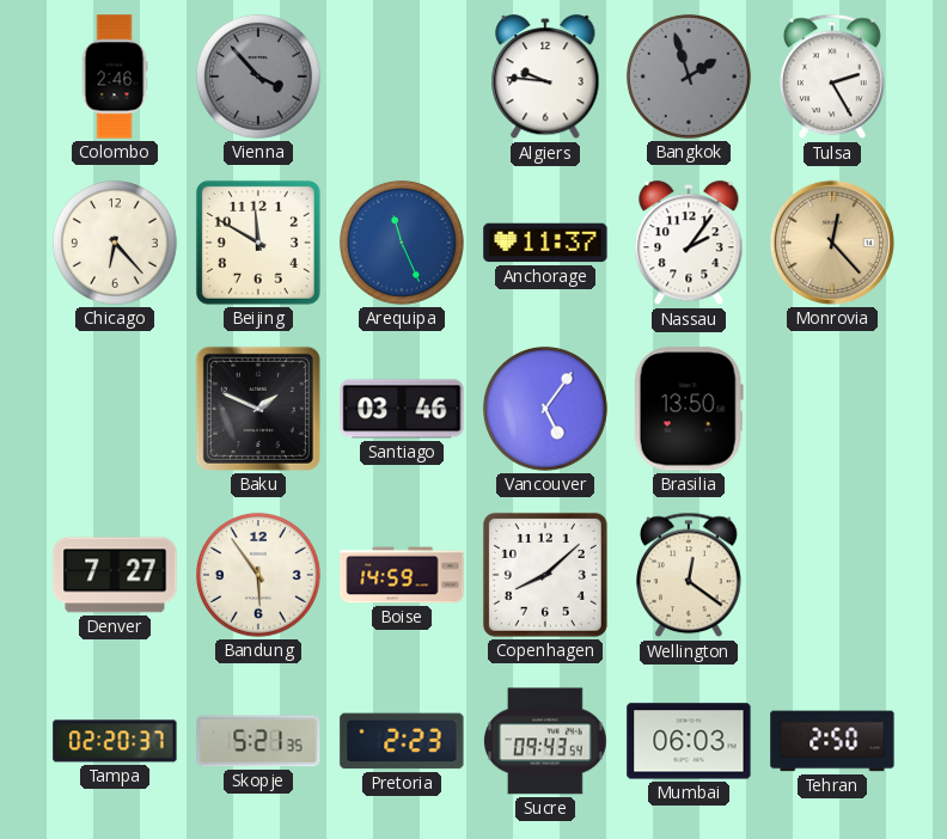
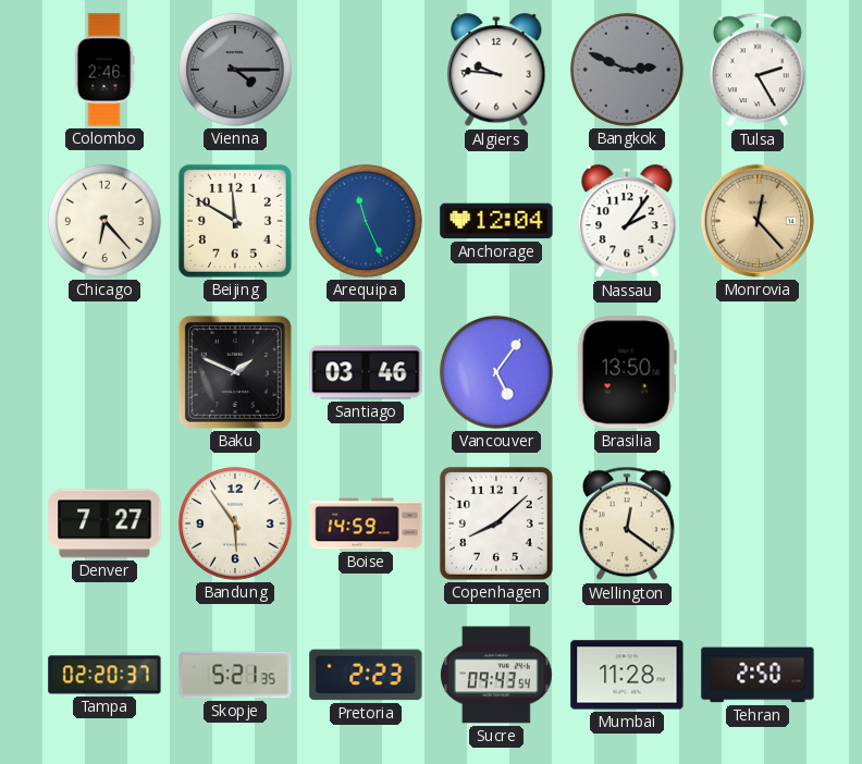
Vienna: 3:53 -> 4:15
Bangkok: 1:57 -> 2:49
Anchorage: 11:37 -> 12:04
Mumbai: 06:03 -> 11:28
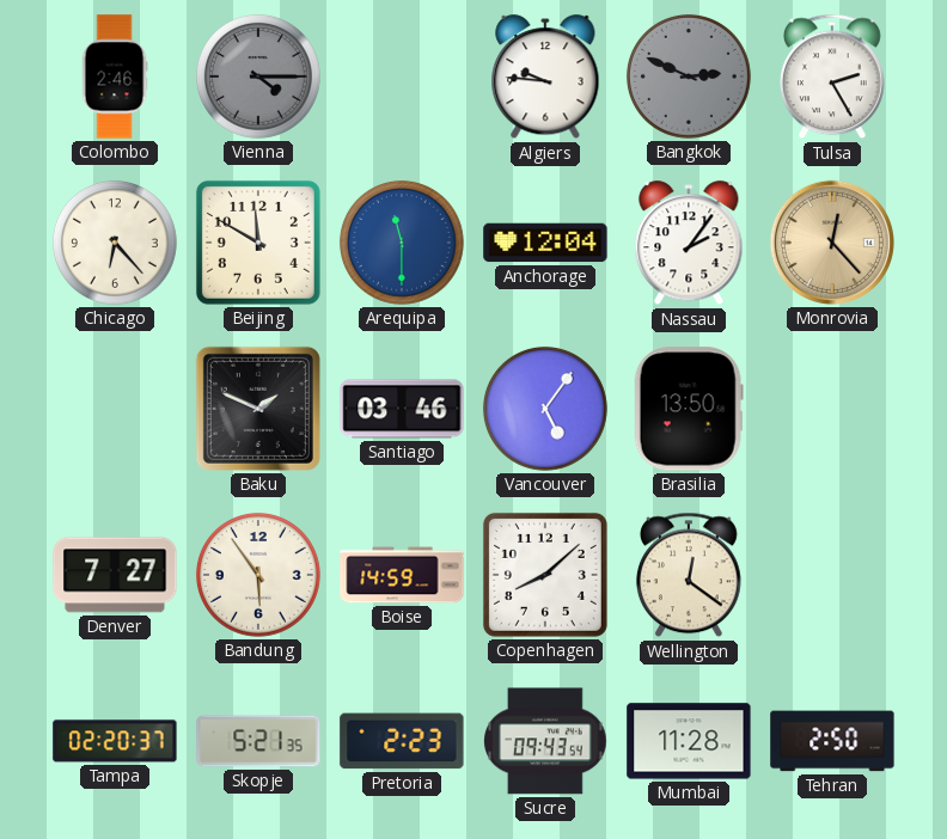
Arequipa: 11:26 -> 11:30
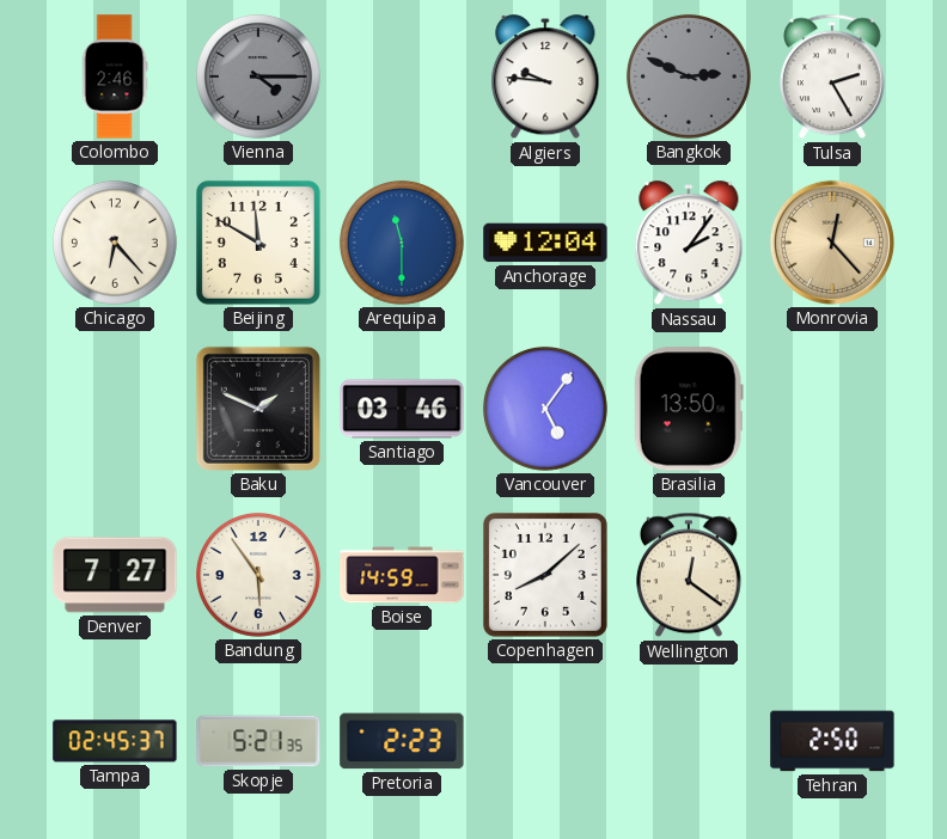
Tampa: 02:20 -> 02:45
Sucre: 09:43 -> none
Mumbai: 11:28 -> none
